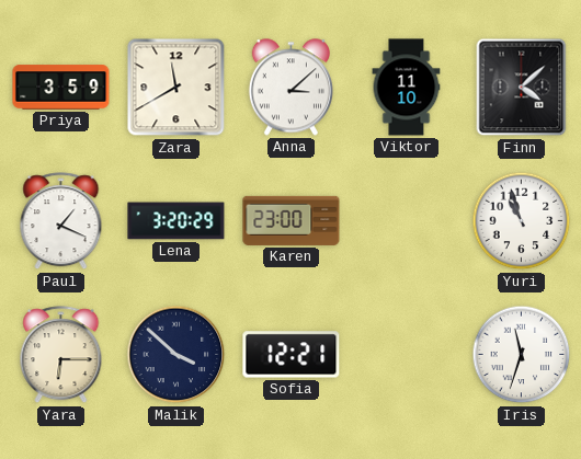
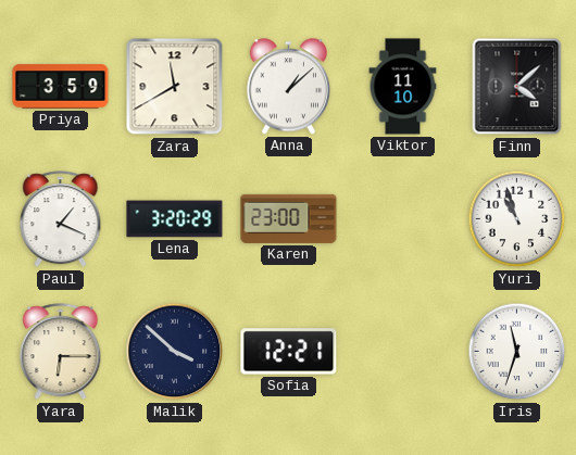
Anna: 3:08 -> 1:08
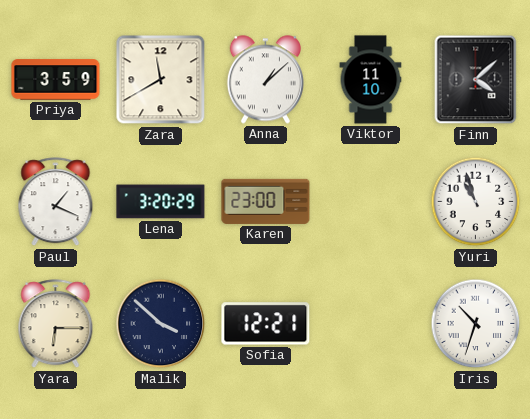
Iris: 11:33 -> 10:33
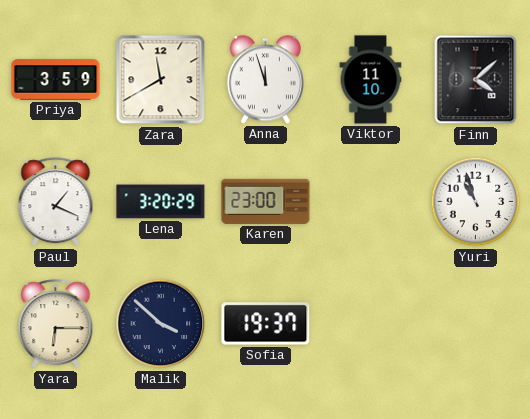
Anna: 1:08 -> 11:57
Sofia: 12:21 -> 19:37
Iris: 10:33 -> none
